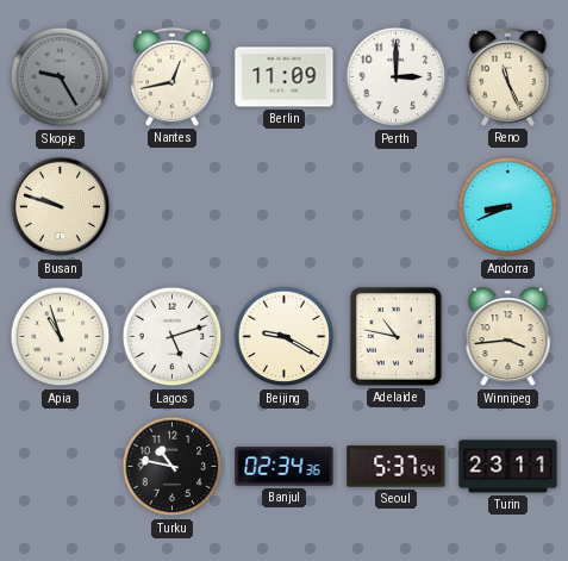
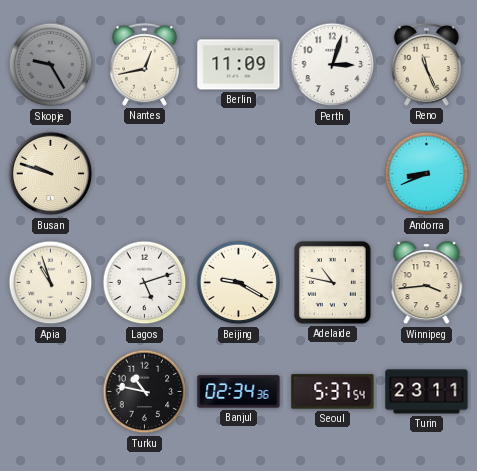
Perth: 3:00 -> 3:03
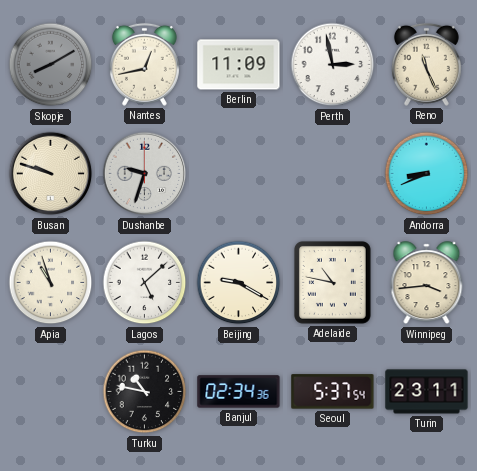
Skopje: 9:25 -> 8:10
Perth: 3:03 -> 2:58
Dushanbe: none -> 9:33
Lagos: 5:12 -> 5:08
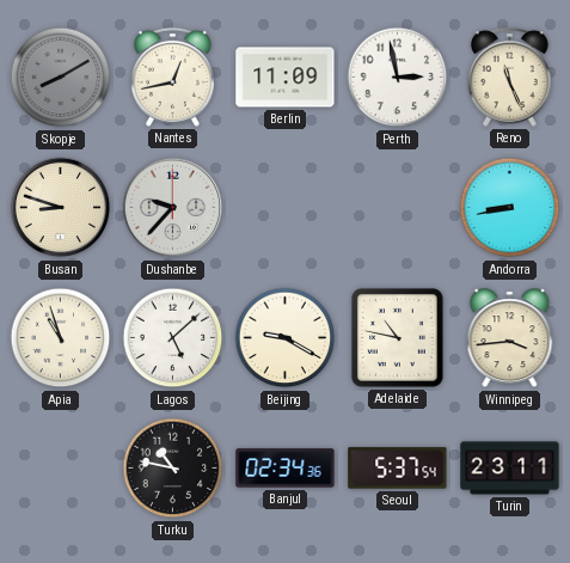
Busan: 9:48 -> 8:48
Dushanbe: 9:33 -> 9:37
Andorra: 8:41 -> 8:43
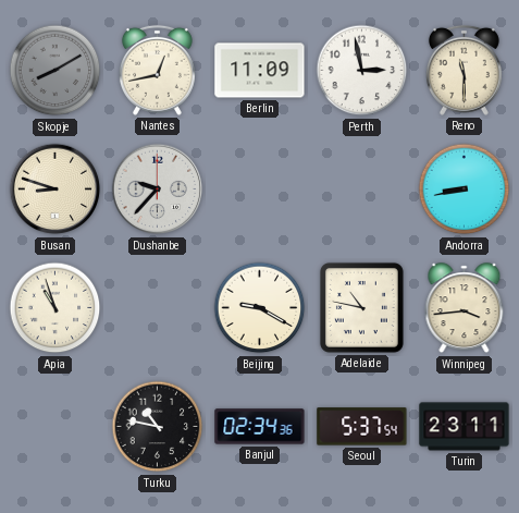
Reno: 11:26 -> 11:30
Lagos: 5:08 -> none
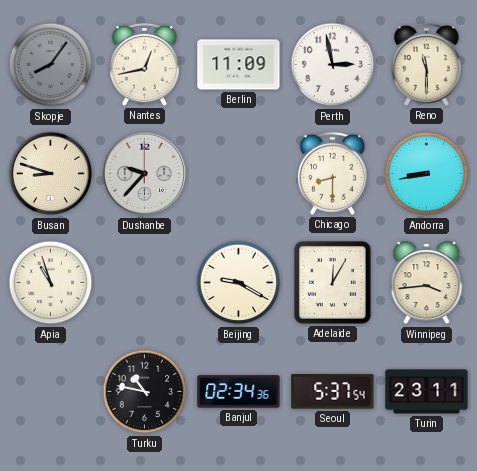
Skopje: 8:10 -> 8:06
Chicago: none -> 8:30
Adelaide: 10:47 -> 12:05
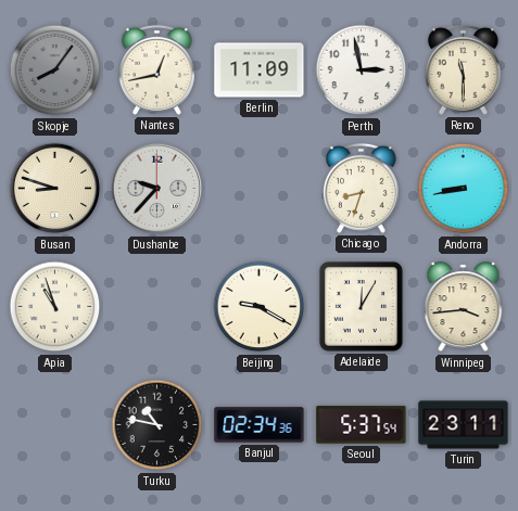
Chicago: 8:30 -> 8:33
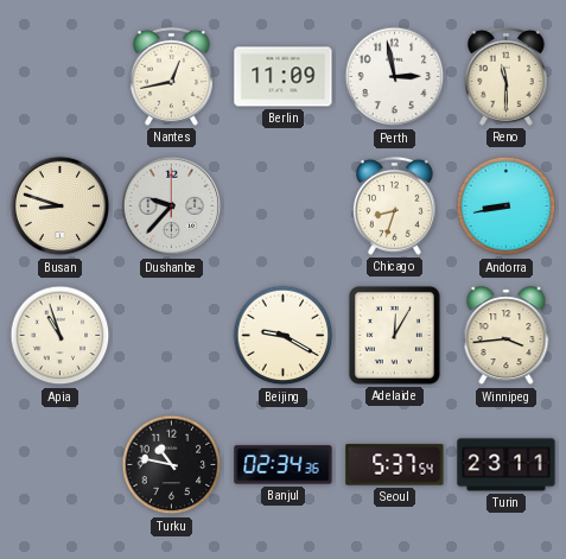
Skopje: 8:06 -> none
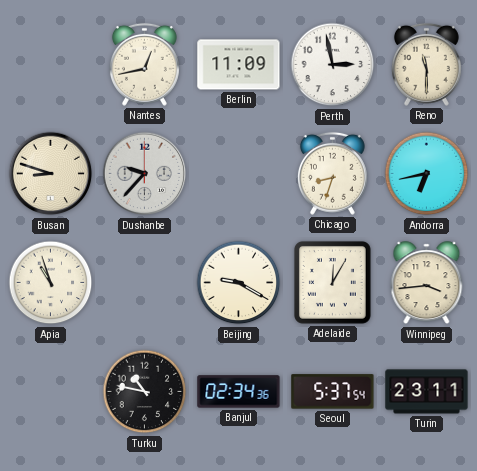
Andorra: 8:43 -> 6:43
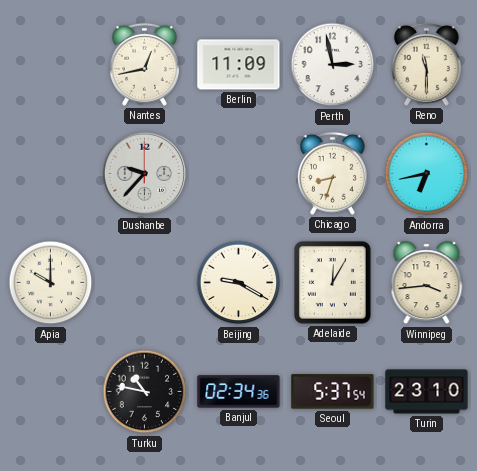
Busan: 8:48 -> none
Apia: 10:57 -> 10:00
Turin: 23:11 -> 23:10
